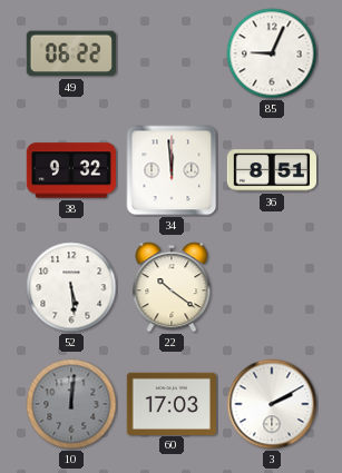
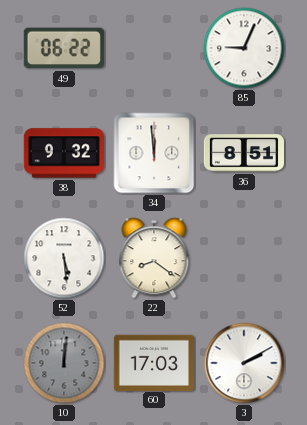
22: 10:21 -> 8:21
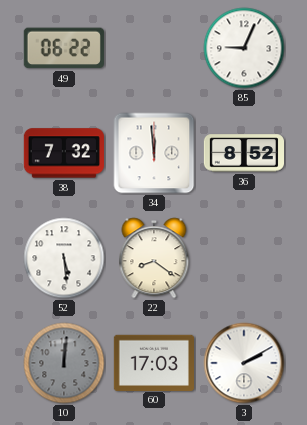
38: 9:32 -> 7:32
36: 8:51 -> 8:52
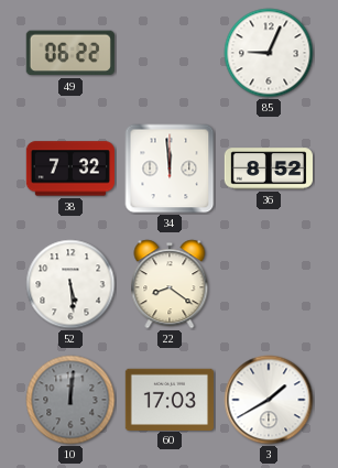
3: 2:10 -> 1:40
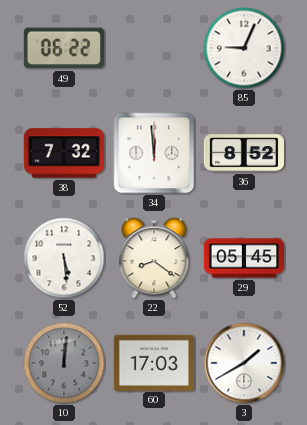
29: none -> 05:45
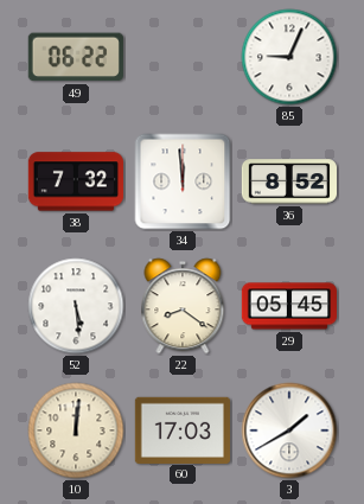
10 dial: grey -> cream
